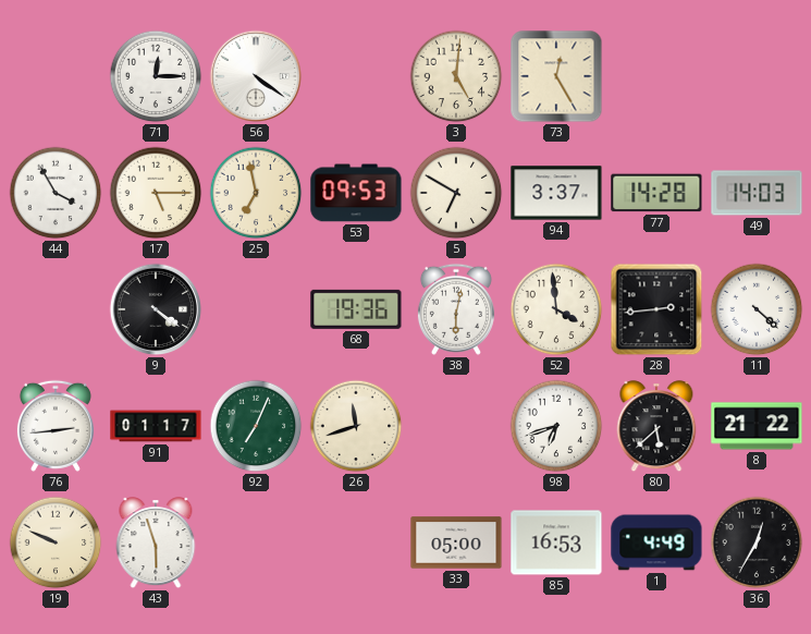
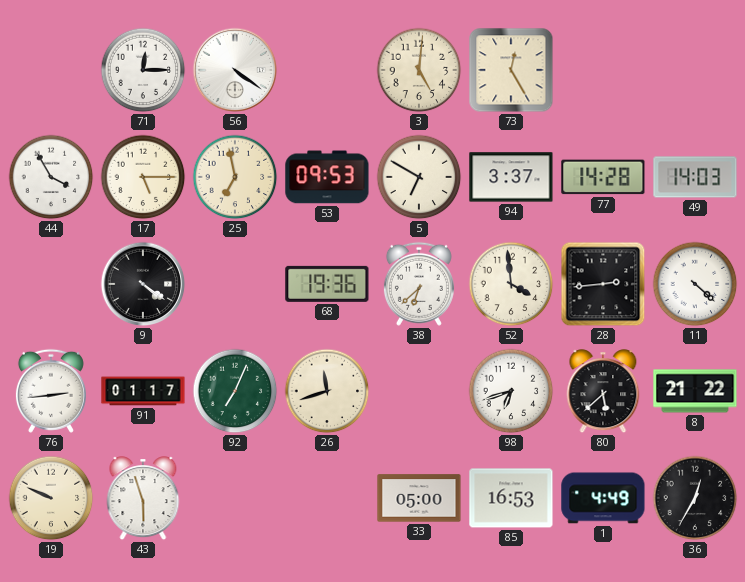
38: 6:02 -> 6:38
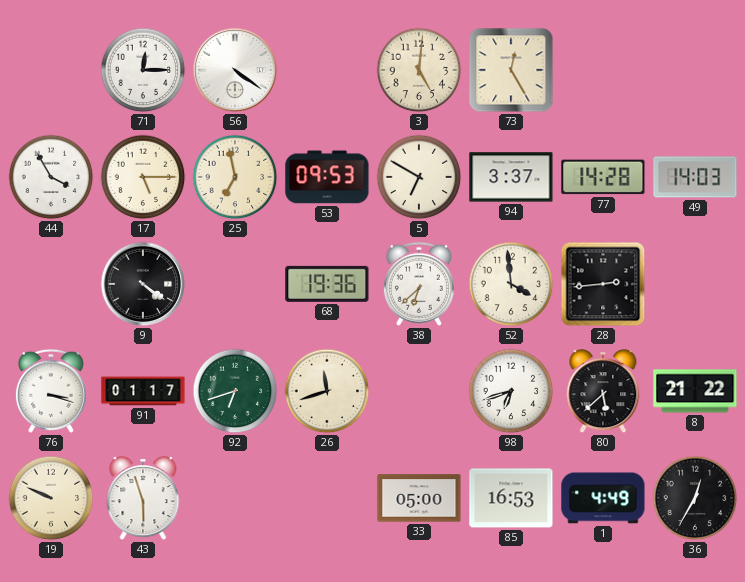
11: 4:22 -> none
76: 2:44 -> 3:18
92: 7:04 -> 6:42
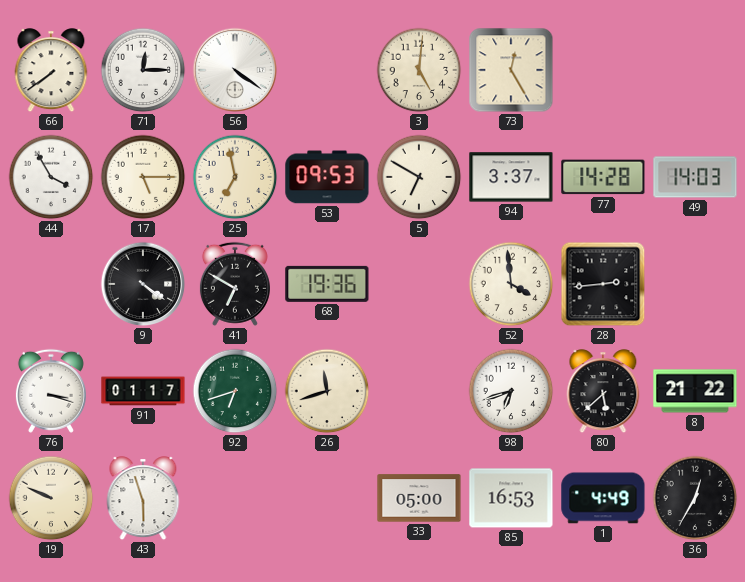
66: none -> 7:39
41: none -> 6:50
38: 6:38 -> none
